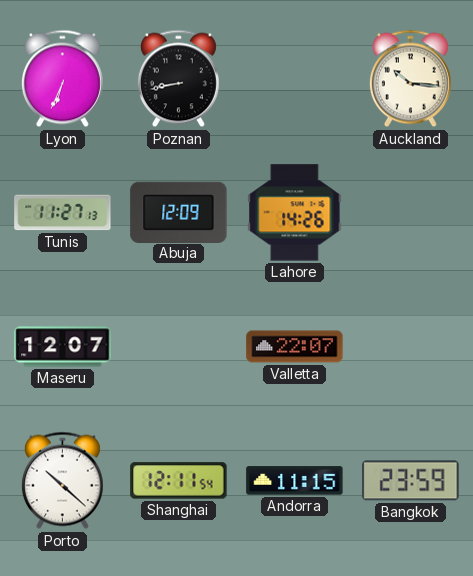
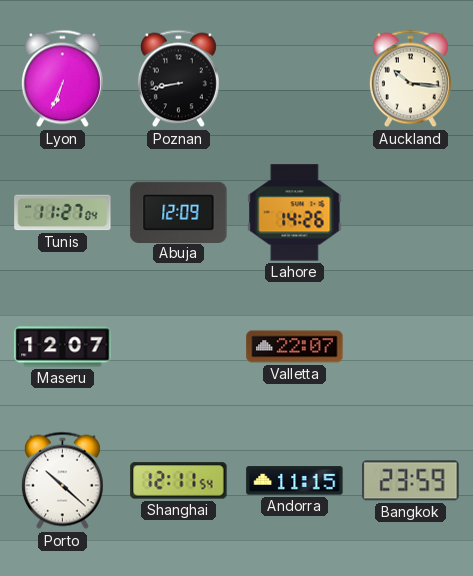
Tunis: 11:27:13 -> 11:27:04
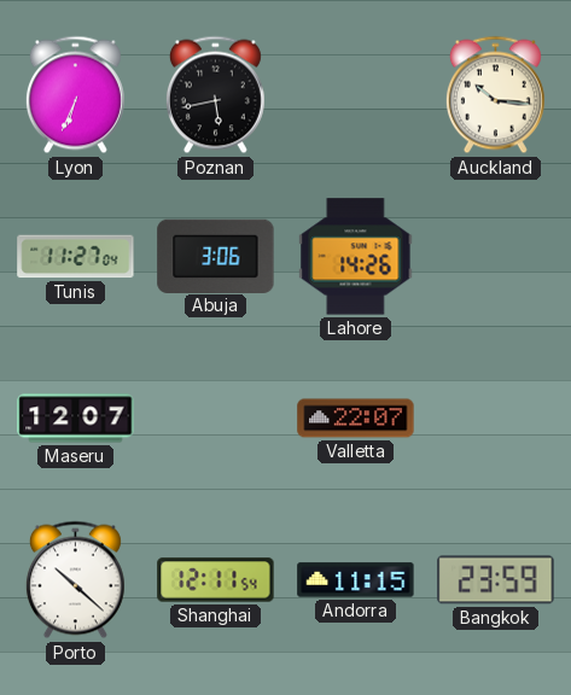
Poznan: 8:43 -> 5:43
Abuja: 12:09 -> 3:06
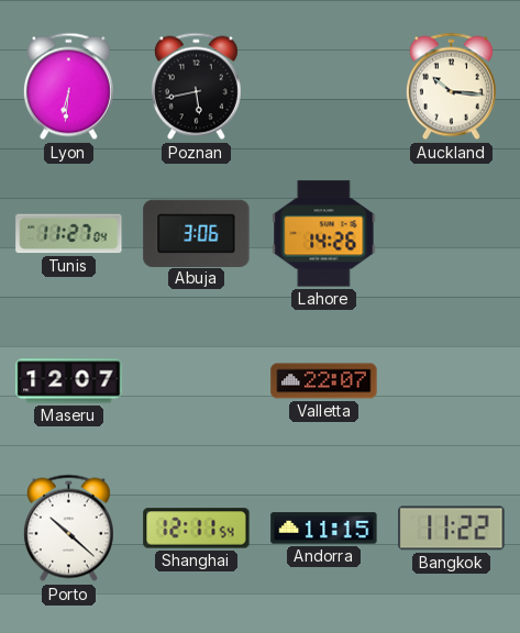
Lyon: 6:34 -> 6:31
Bangkok: 23:59 -> 11:22
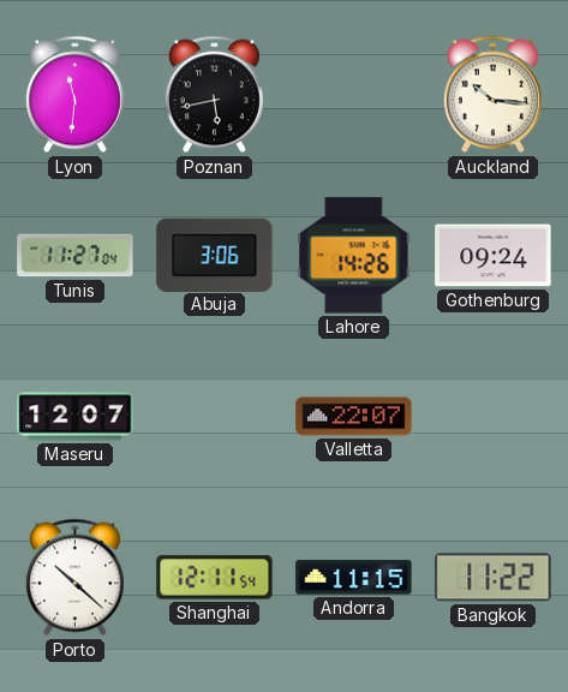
Lyon: 6:31 -> 11:31
Gothenburg: none -> 09:24
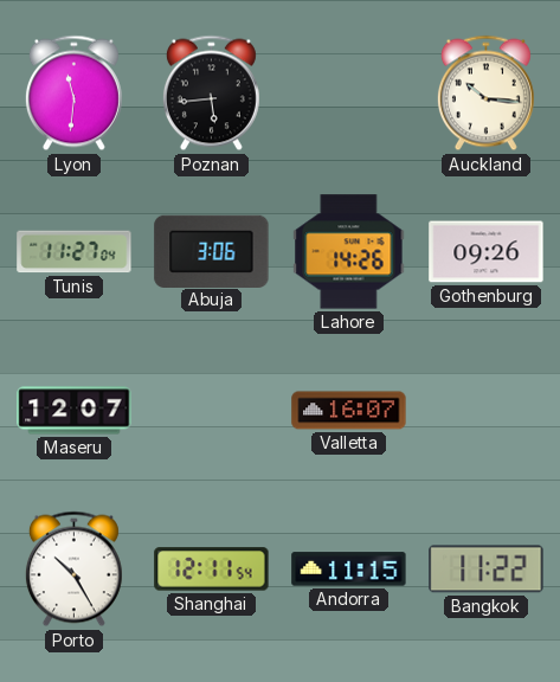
Poznan: 5:43 -> 5:44
Gothenburg: 09:24 -> 09:26
Valletta: 22:07 -> 16:07
Porto: 10:22 -> 10:25
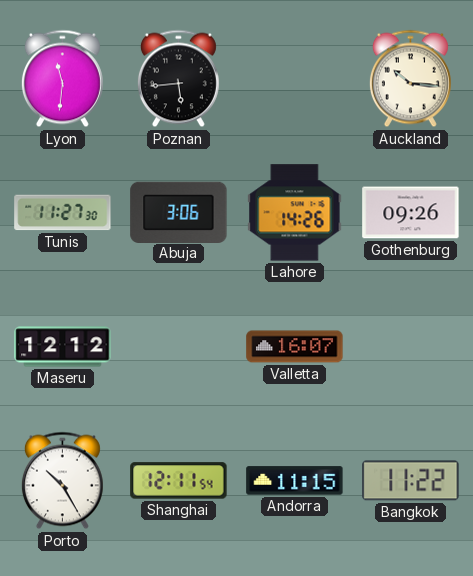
Tunis: 11:27:04 -> 11:27:30
Maseru: 12:07 -> 12:12
